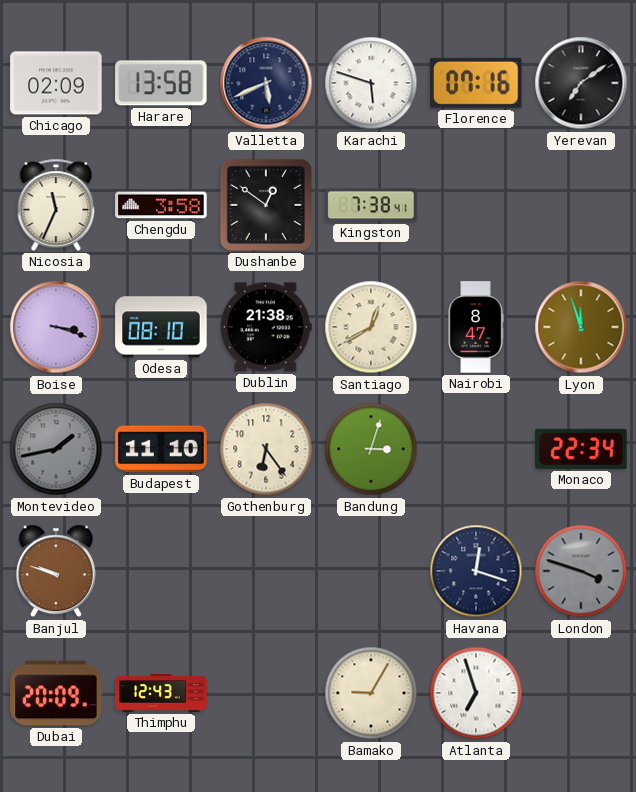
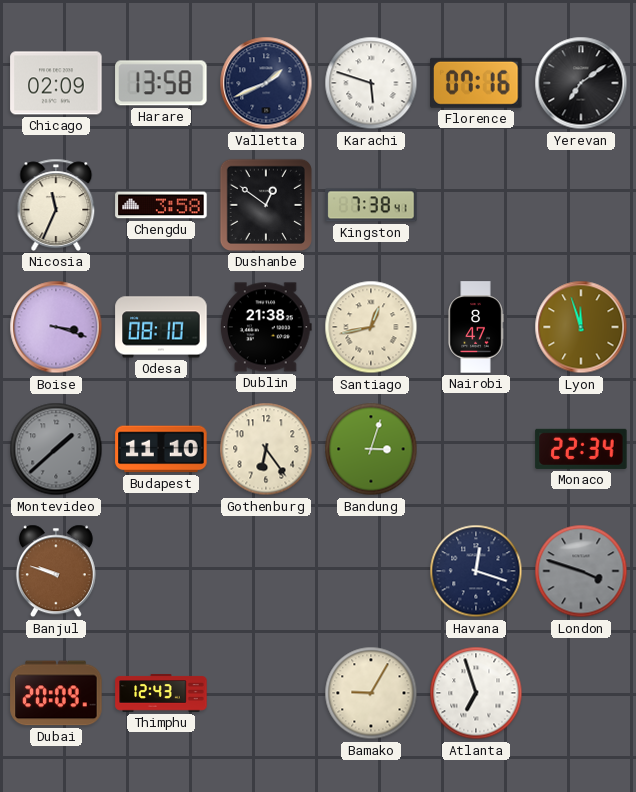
Valletta: 5:41 -> 1:41
Santiago: 12:40 -> 12:43
Montevideo: 1:43 -> 1:38
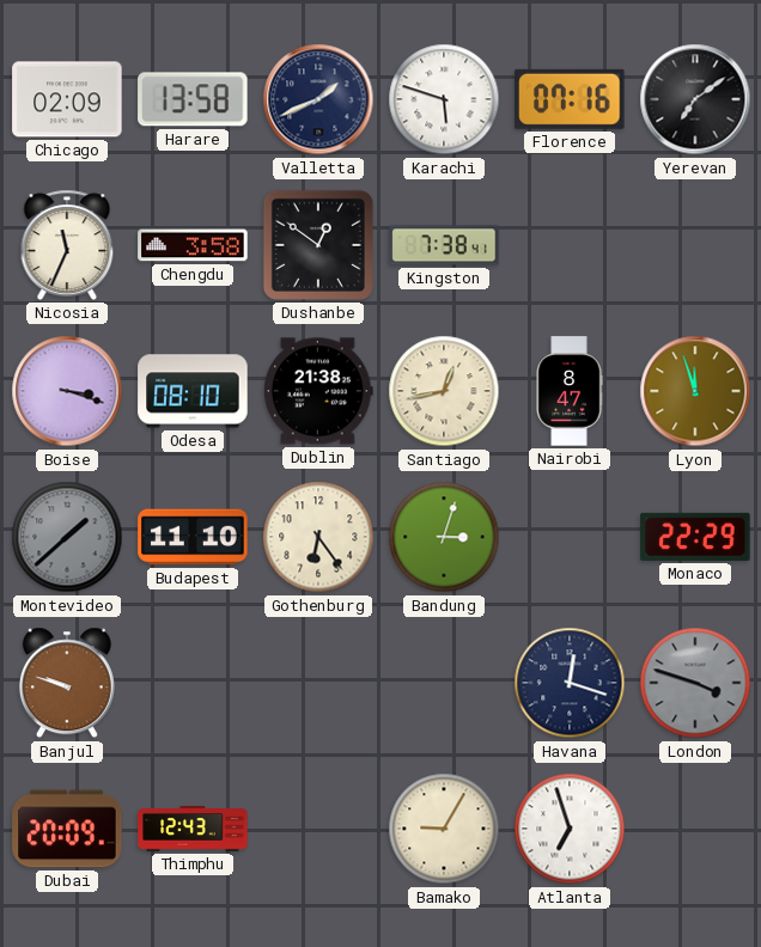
Monaco: 22:34 -> 22:29
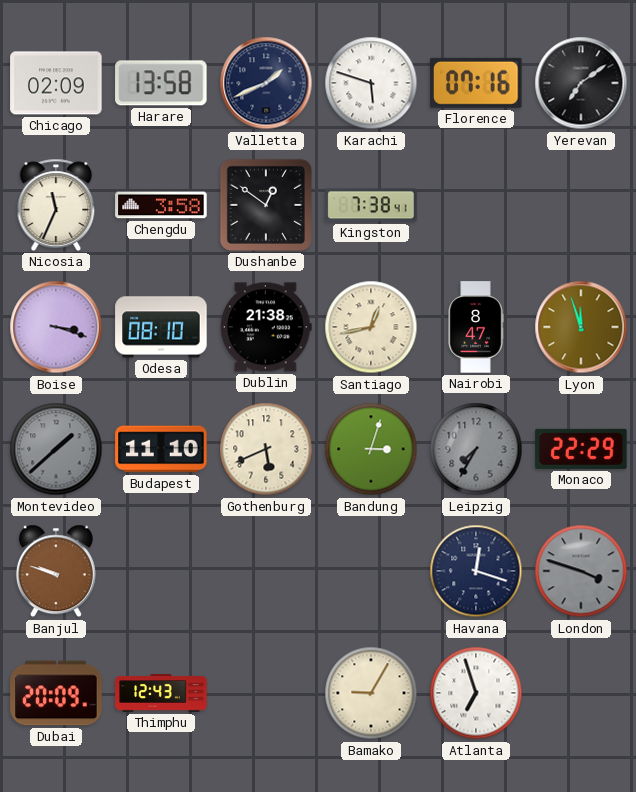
Gothenburg: 6:24 -> 5:41
Leipzig: none -> 7:35
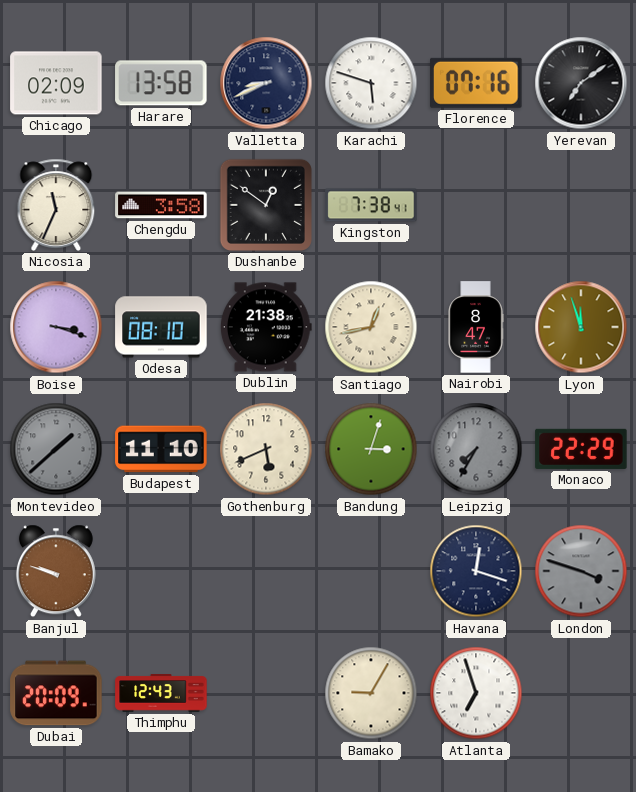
Valletta: 1:41 -> 8:41
